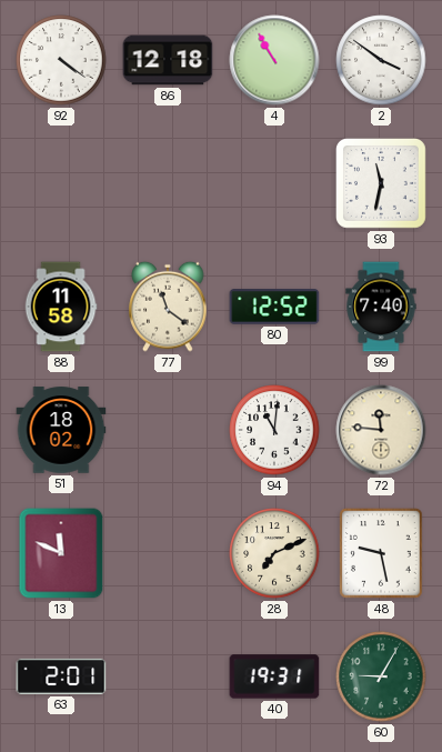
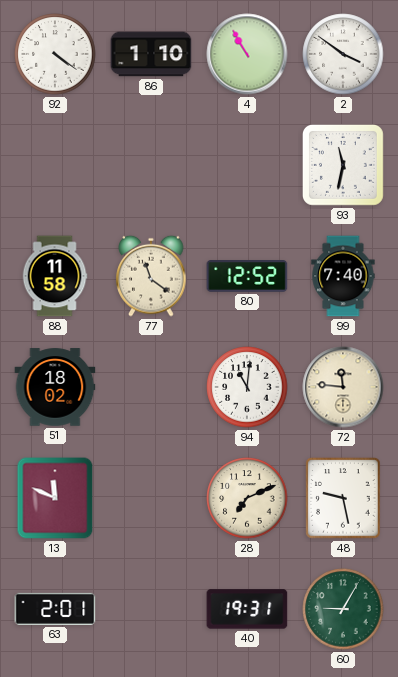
86: 12:18 -> 1:10
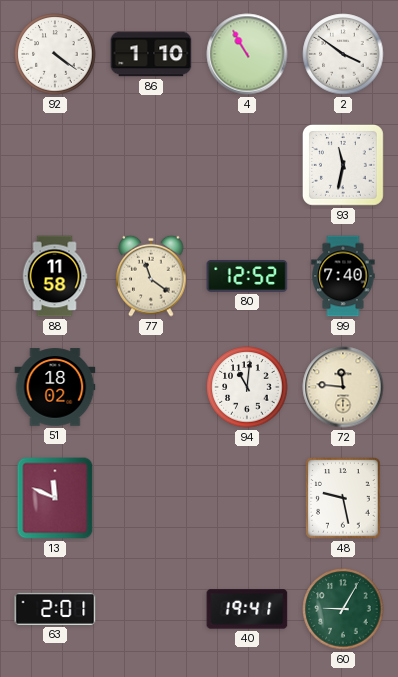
28: 7:11 -> none
40: 19:31 -> 19:41
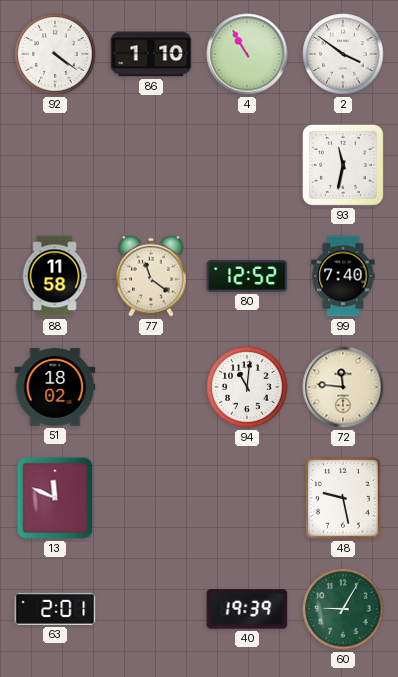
40: 19:41 -> 19:39
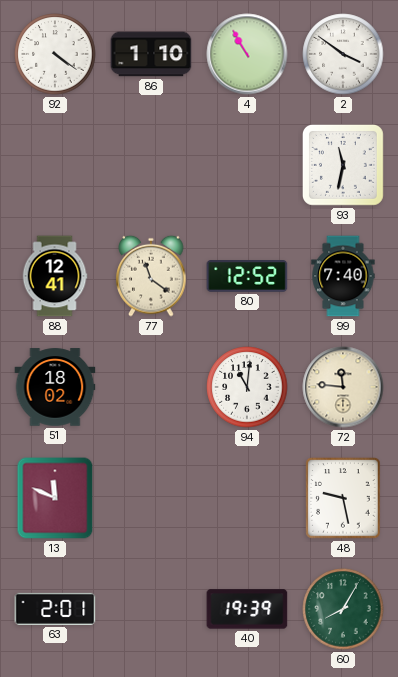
88: 11:58 -> 12:41
60: 9:05 -> 8:05
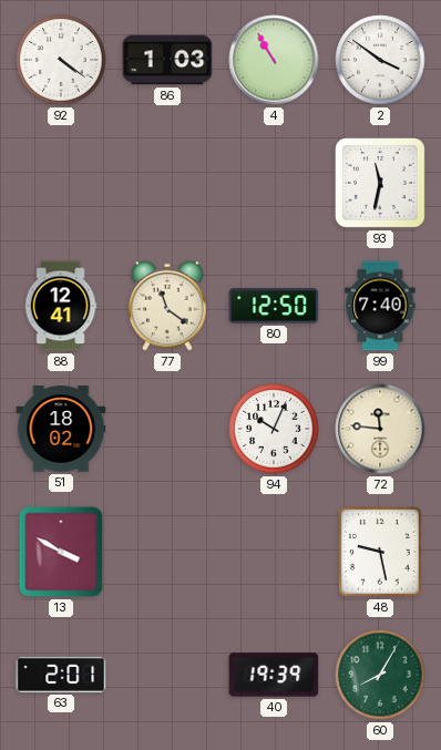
86: 1:10 -> 1:03
80: 12:52 -> 12:50
94: 11:01 -> 10:04
13: 11:49 -> 3:50
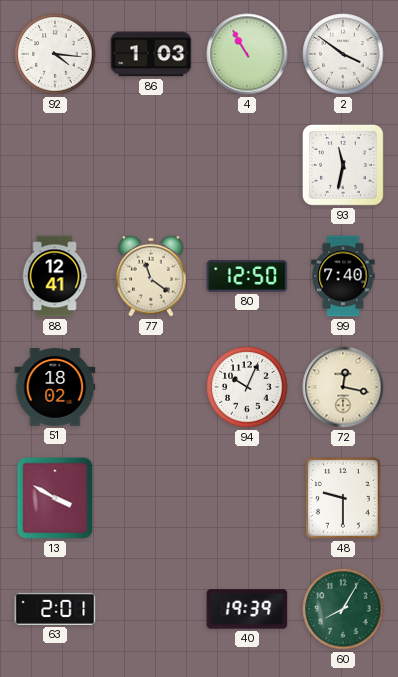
92: 4:21 -> 4:16
72: 11:46 -> 12:17
48: 9:28 -> 9:30
